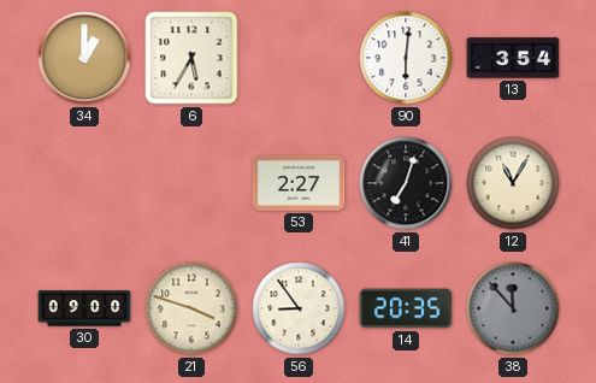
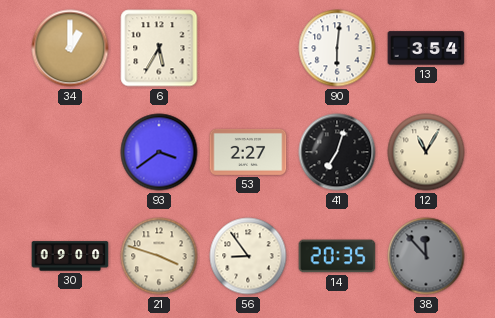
93: none -> 3:39
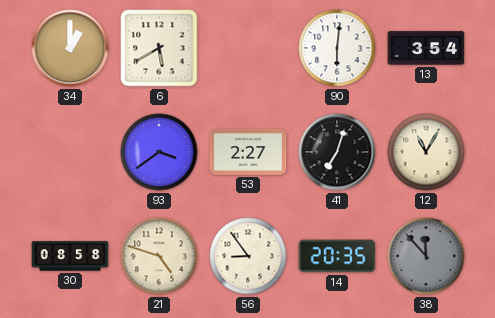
6: 5:35 -> 5:40
30: 09:00 -> 08:58
21: 3:48 -> 4:48
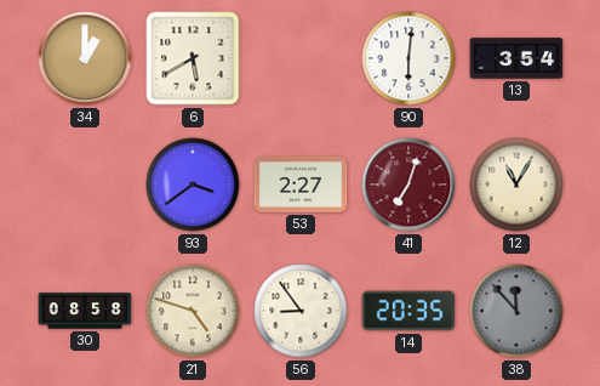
41 dial: black -> burgundy
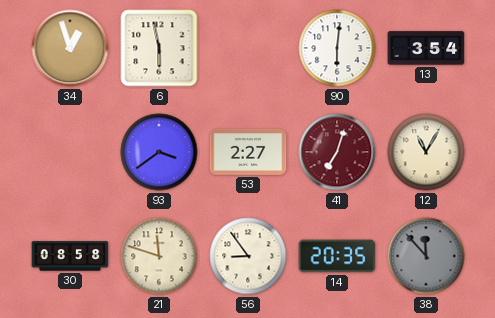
34: 1:00 -> 12:57
6: 5:40 -> 5:58
21: 4:48 -> 11:48
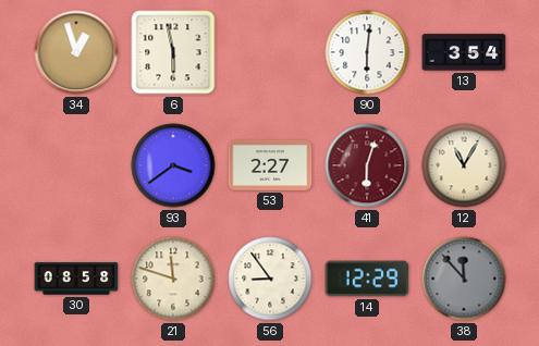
41: 7:03 -> 6:03
14: 20:35 -> 12:29
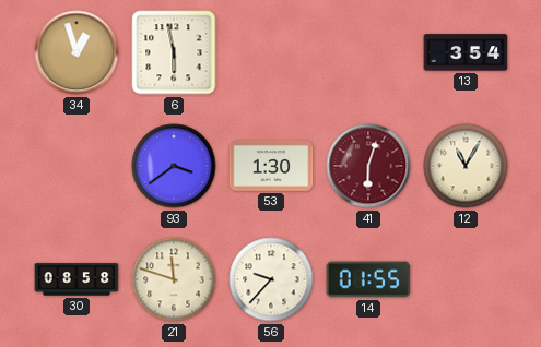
90: 6:01 -> none
53: 2:27 -> 1:30
56: 8:54 -> 9:37
14: 12:29 -> 01:55
38: 11:53 -> none
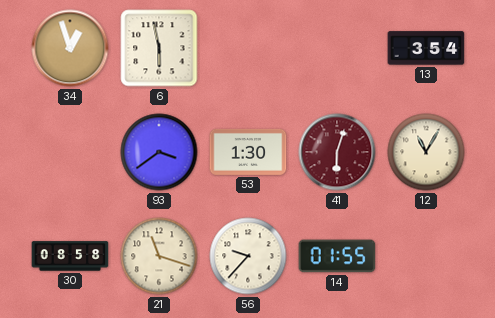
21: 11:48 -> 11:18
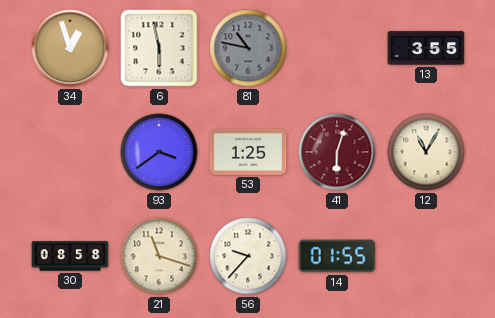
81: none -> 10:47
13: 3:54 -> 3:55
53: 1:30 -> 1:25
